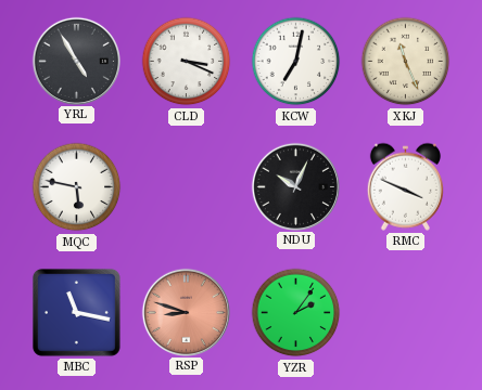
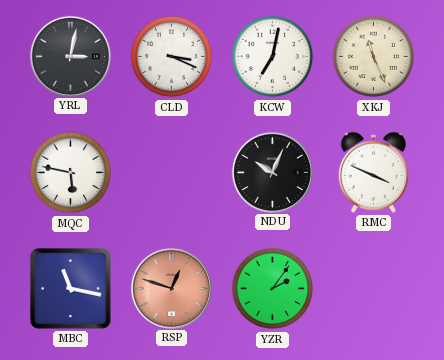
YRL: 4:55 -> 3:02
RSP: 8:48 -> 12:48
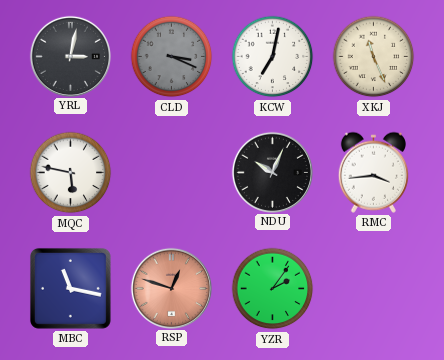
CLD dial: white -> grey
RMC: 3:49 -> 3:44
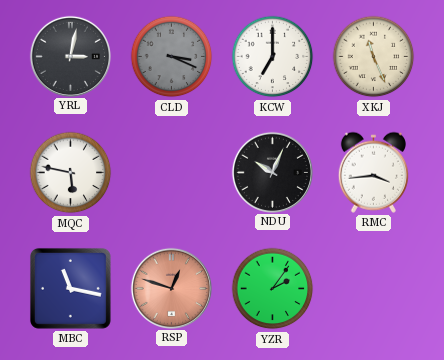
KCW: 7:02 -> 7:00
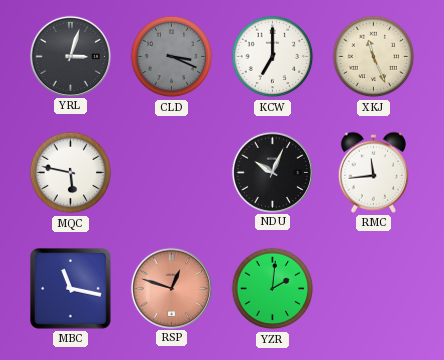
YRL: 3:02 -> 3:03
RMC: 3:44 -> 11:44
YZR: 2:06 -> 2:01
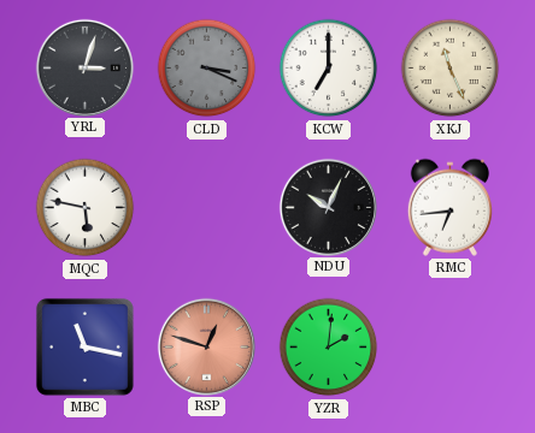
RMC: 11:44 -> 6:44
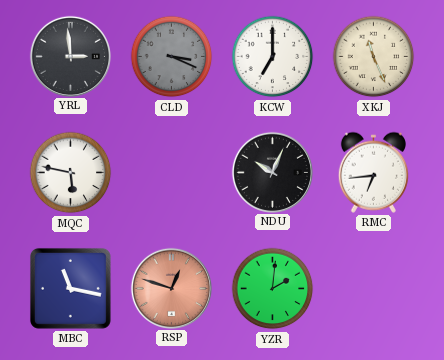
YRL: 3:03 -> 2:59
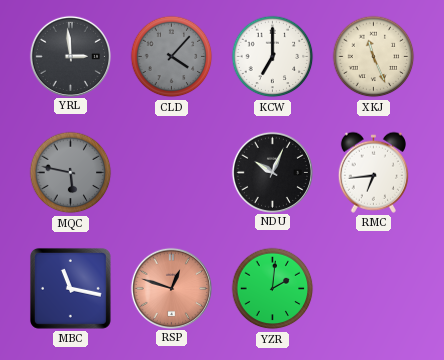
CLD: 3:19 -> 4:07
MQC dial: white -> grey
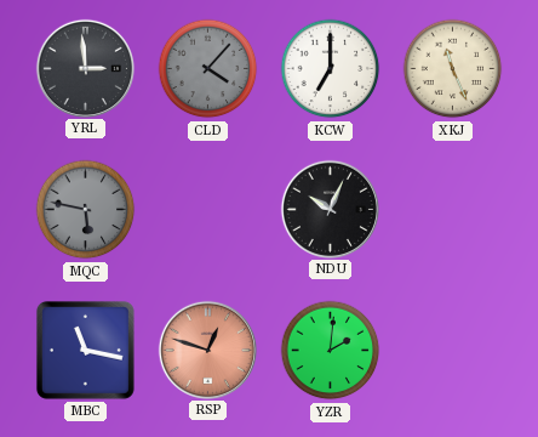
RMC: 6:44 -> none
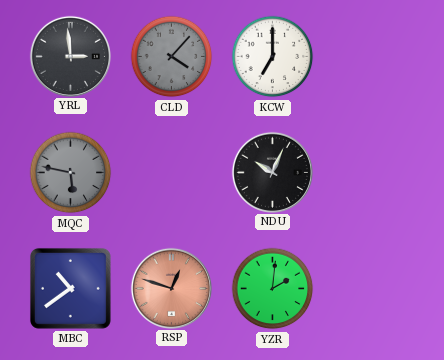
XKJ: 11:26 -> none
MBC: 11:17 -> 10:39
